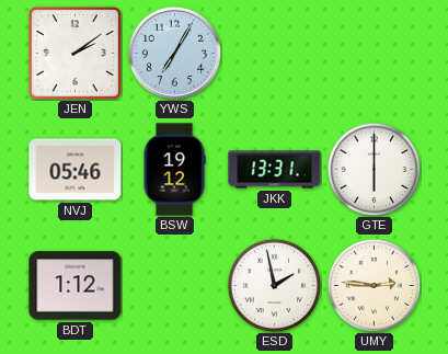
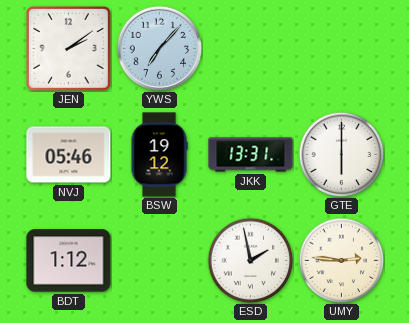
YWS: 7:05 -> 7:07
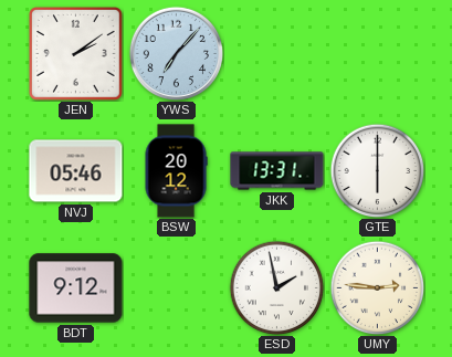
BSW: 19:12 -> 20:12
BDT: 1:12 -> 9:12
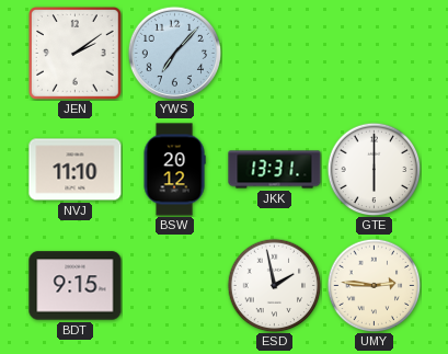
NVJ: 05:46 -> 11:10
BDT: 9:12 -> 9:15
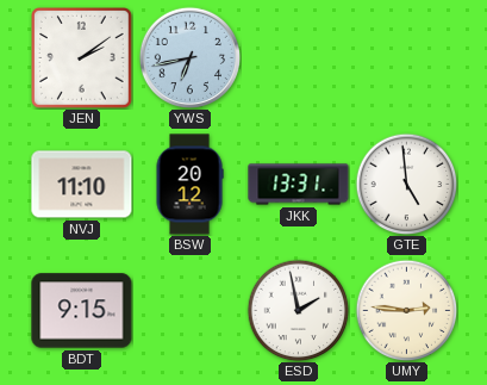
YWS: 7:07 -> 6:43
GTE: 6:00 -> 4:59
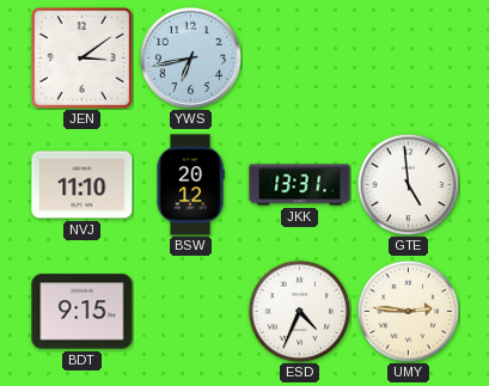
JEN: 2:09 -> 3:09
ESD: 1:58 -> 4:34
